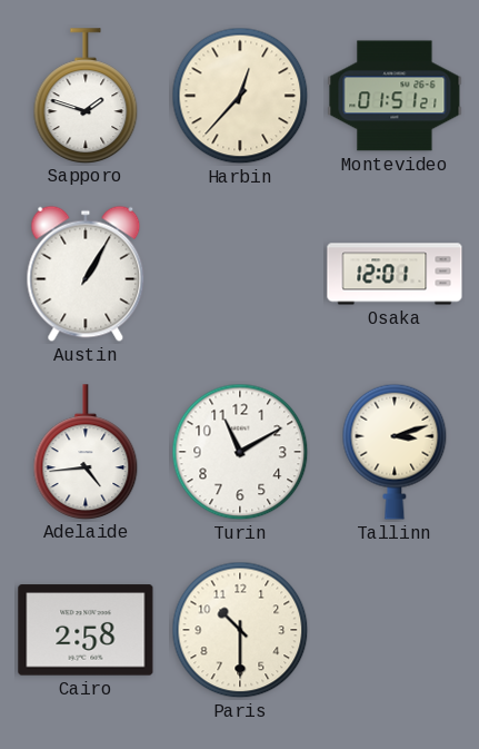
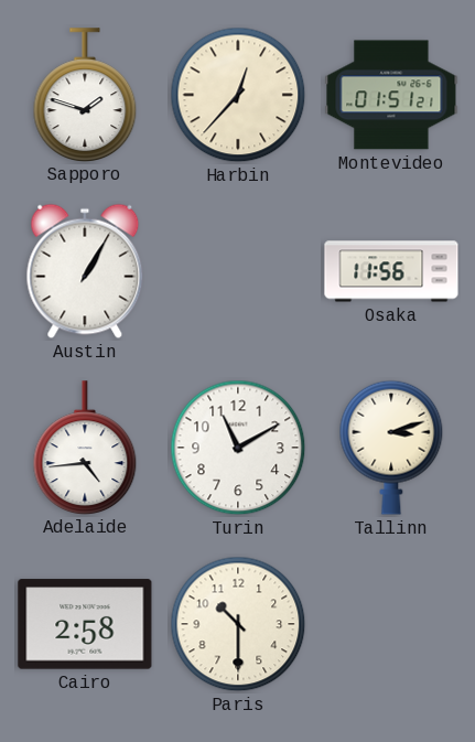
Osaka: 12:01 -> 11:56
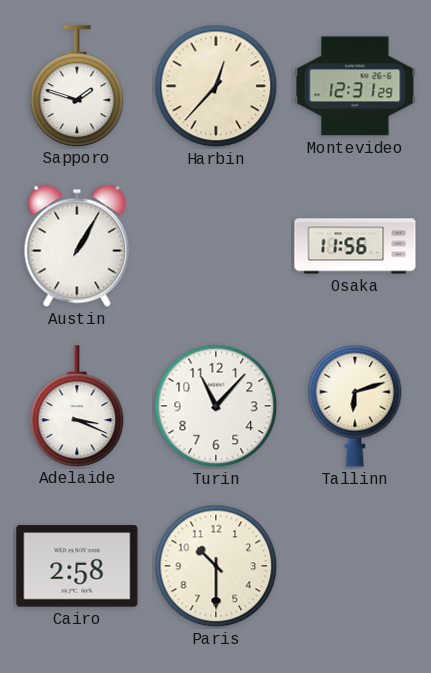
Montevideo: 01:51 -> 12:31
Adelaide: 4:44 -> 3:19
Turin: 11:10 -> 11:07
Tallinn: 3:12 -> 6:12
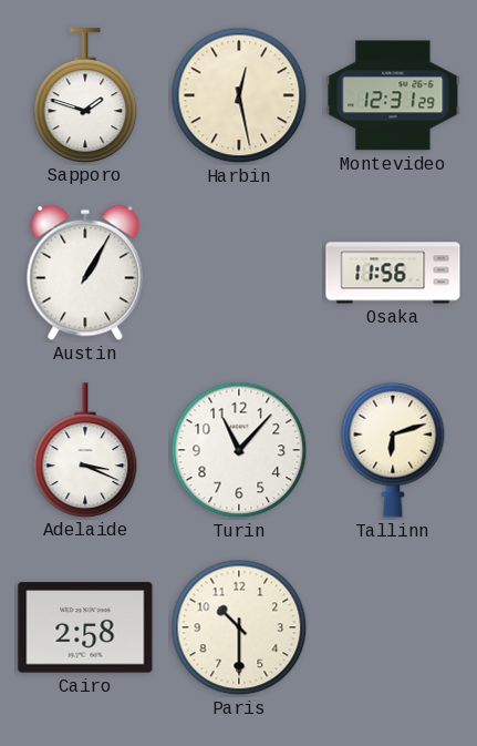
Harbin: 12:37 -> 12:28
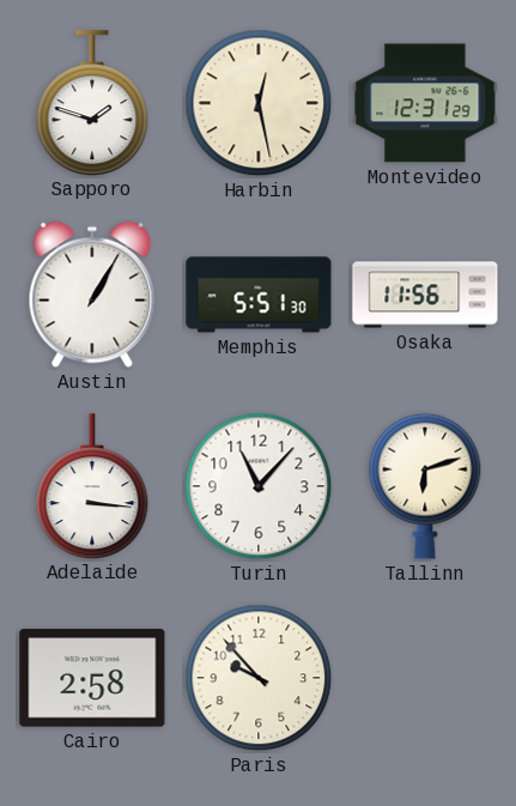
Memphis: none -> 5:51
Adelaide: 3:19 -> 3:16
Paris: 10:30 -> 9:53
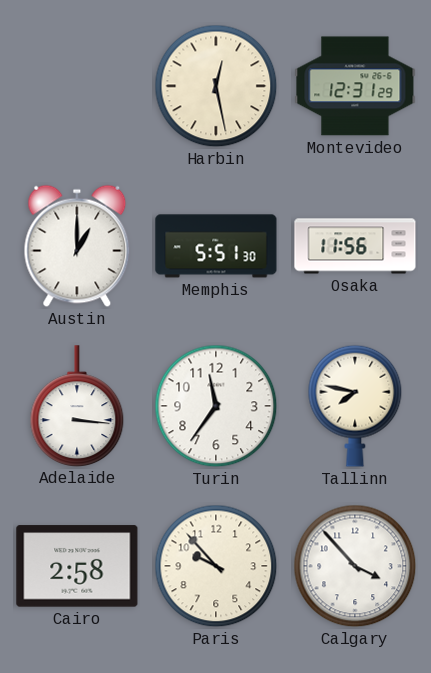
Sapporo: 1:48 -> none
Austin: 1:05 -> 1:00
Turin: 11:07 -> 11:36
Tallinn: 6:12 -> 7:47
Calgary: none -> 3:53
